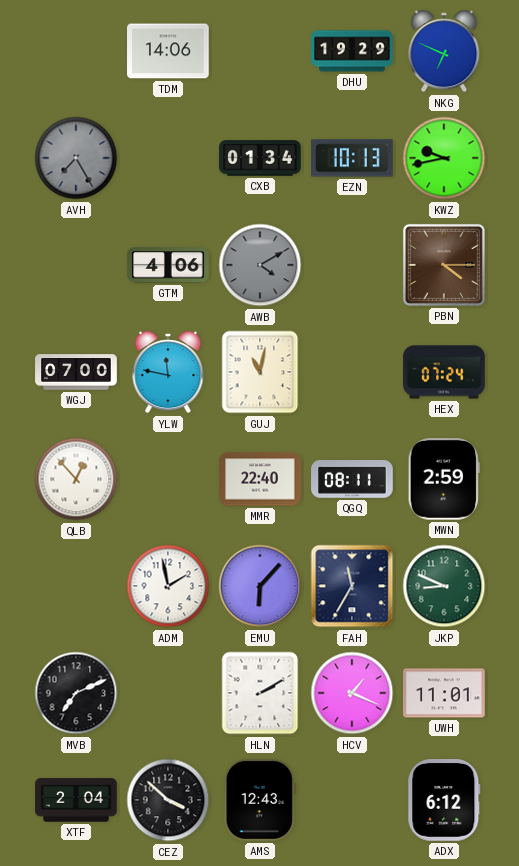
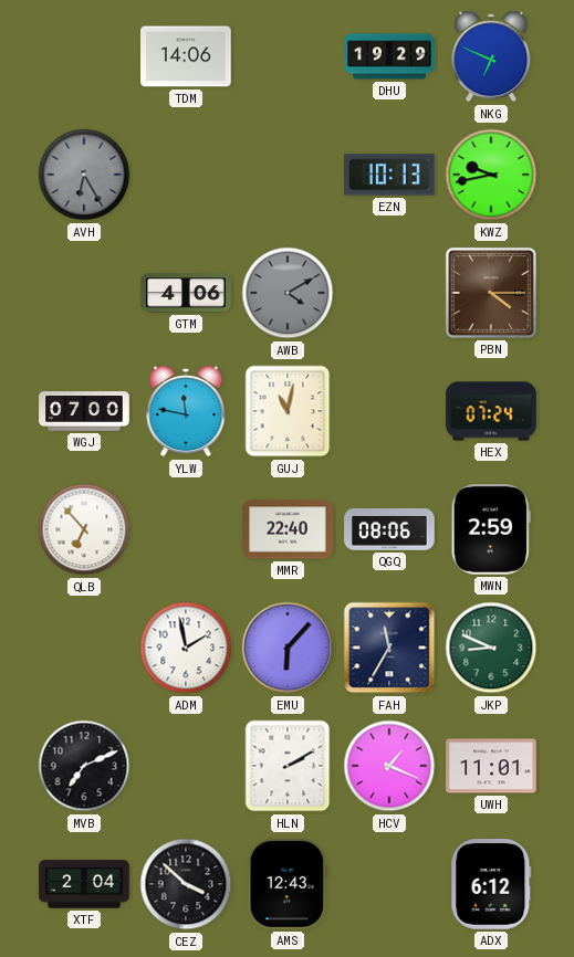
AVH: 7:25 -> 6:25
CXB: 01:34 -> none
QLB: 12:53 -> 6:53
QGQ: 08:11 -> 08:06
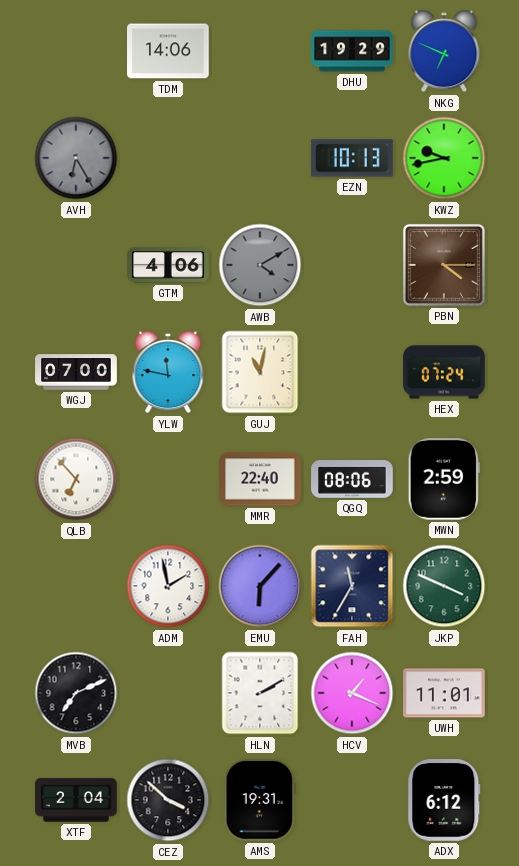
JKP: 8:49 -> 3:49
AMS: 12:43 -> 19:31
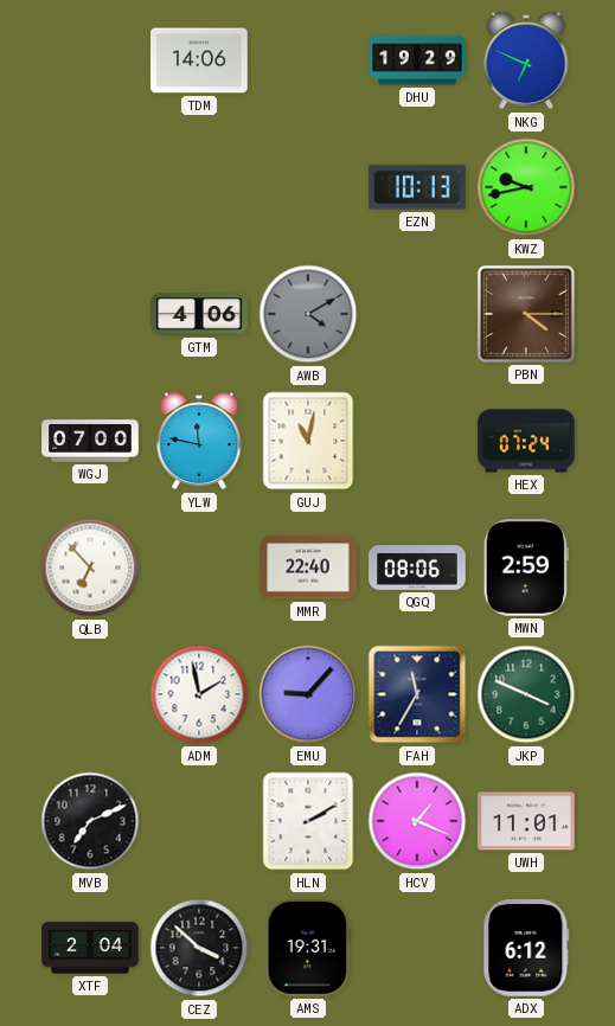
AVH: 6:25 -> none
EMU: 6:07 -> 9:07
